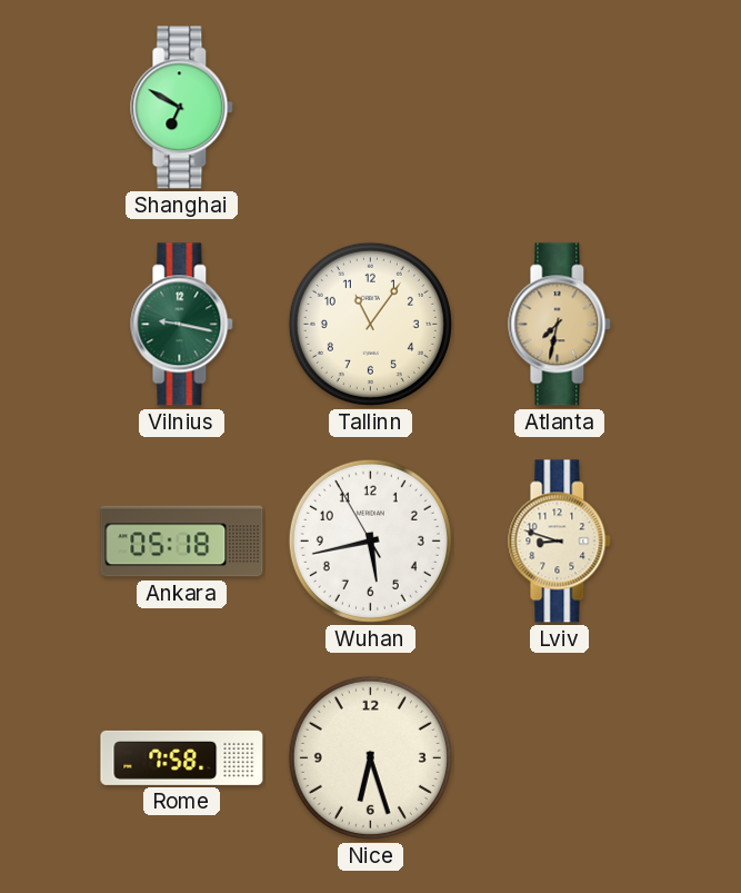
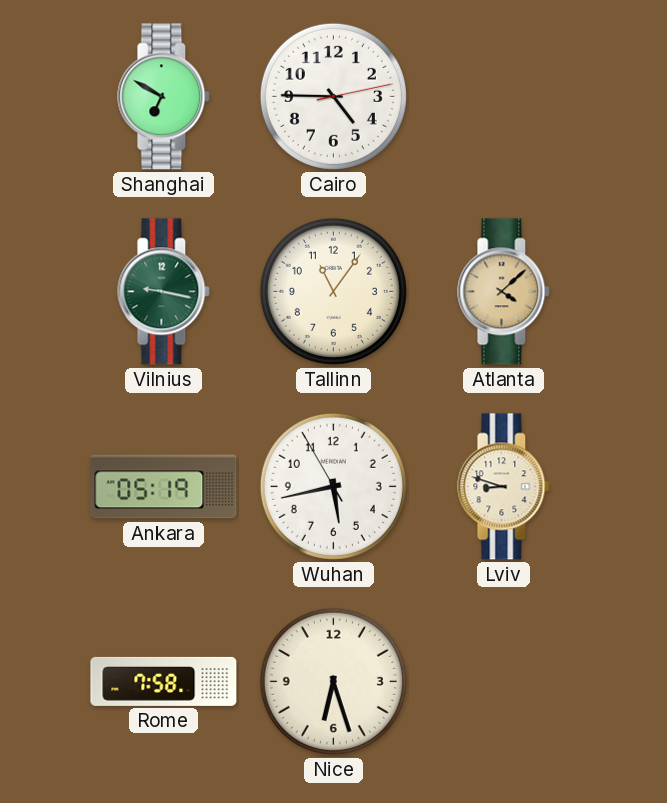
Cairo: none -> 4:45
Atlanta: 7:32 -> 4:08
Ankara: 05:18 -> 05:19
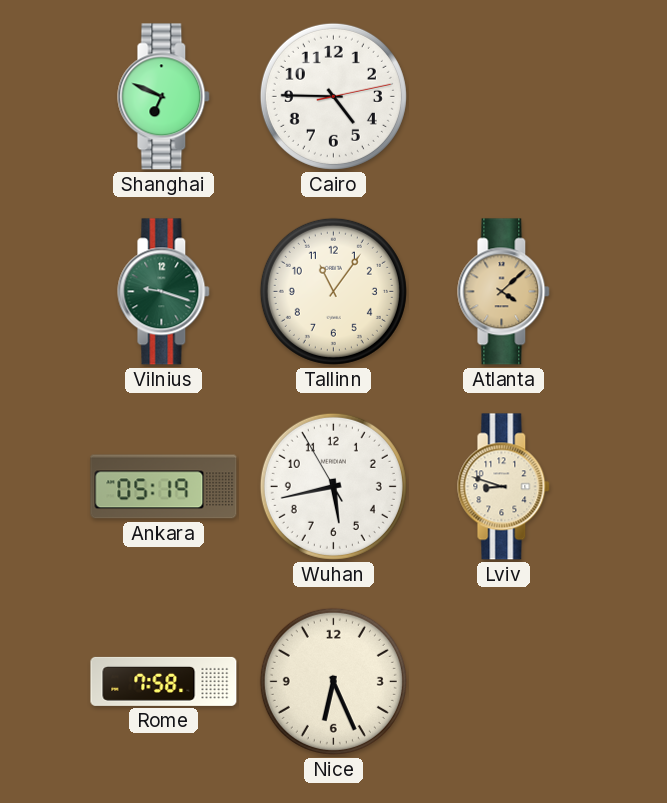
Shanghai: 6:50 -> 6:49
Vilnius: 9:17 -> 9:18
Nice: 6:27 -> 6:26
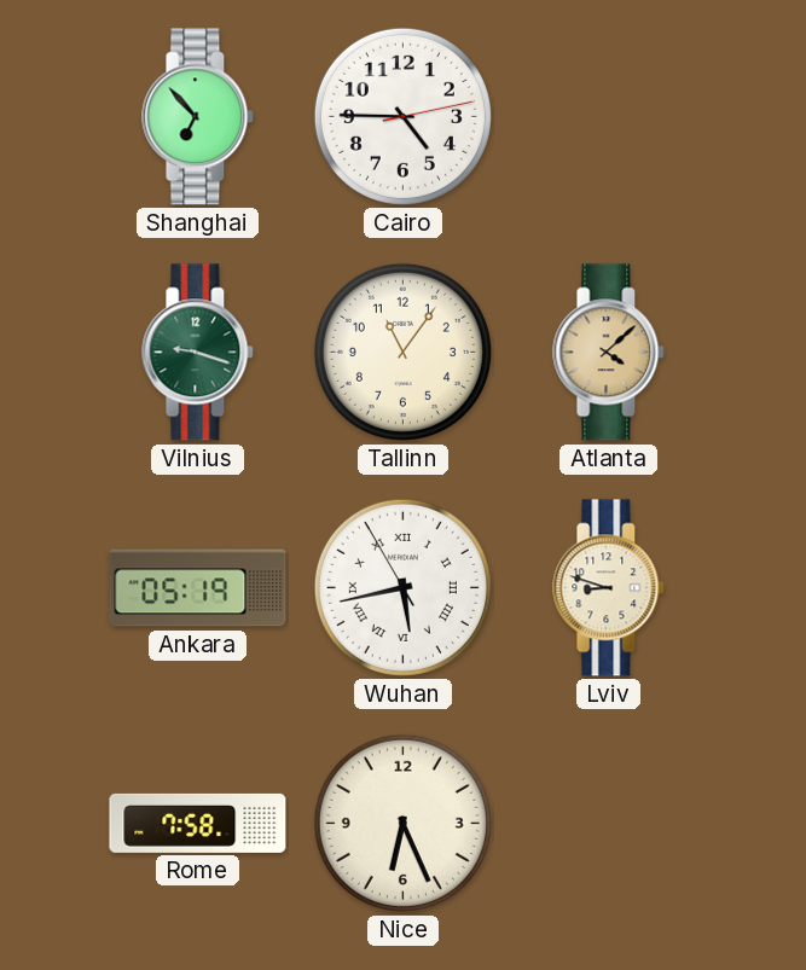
Shanghai: 6:49 -> 6:53
Wuhan numerals: Arabic -> Roman
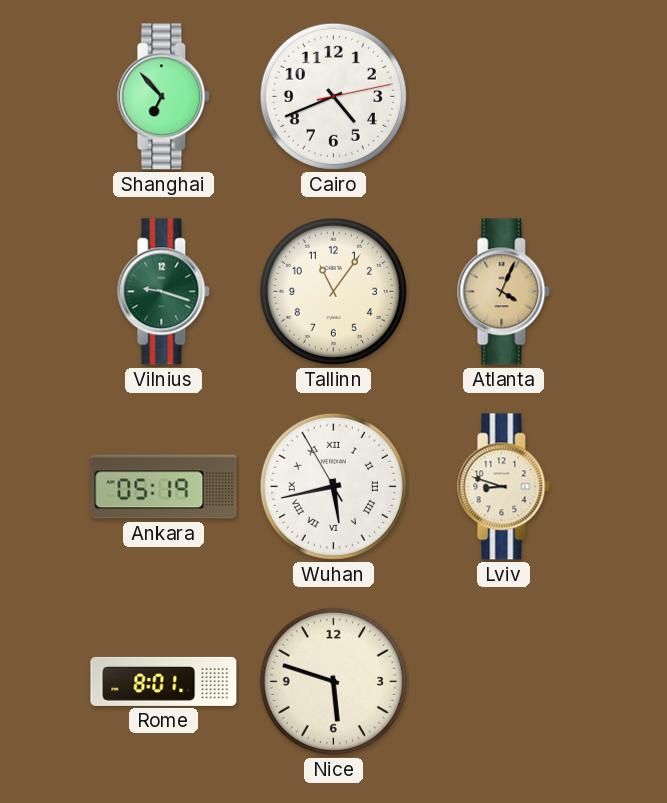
Cairo: 4:45 -> 4:41
Atlanta: 4:08 -> 4:04
Rome: 7:58 -> 8:01
Nice: 6:26 -> 5:48
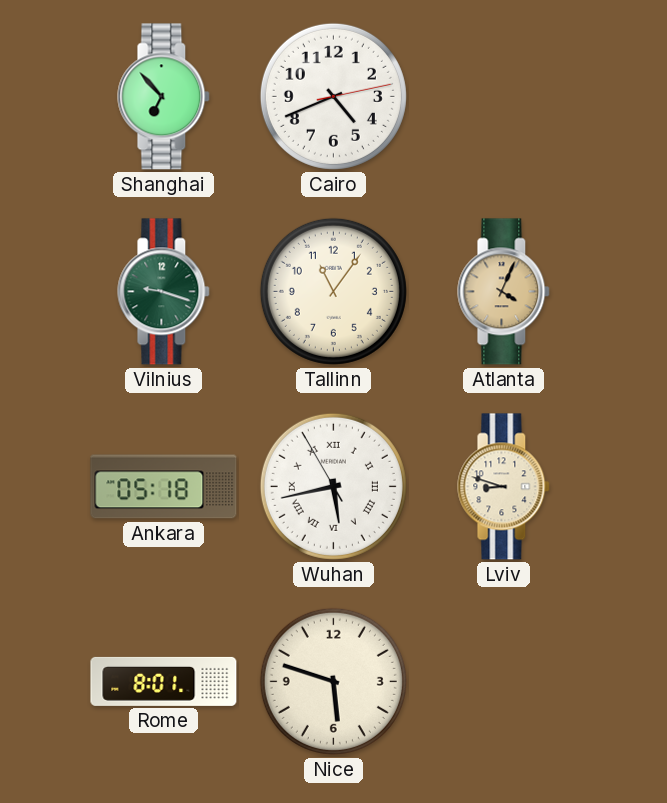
Ankara: 05:19 -> 05:18
